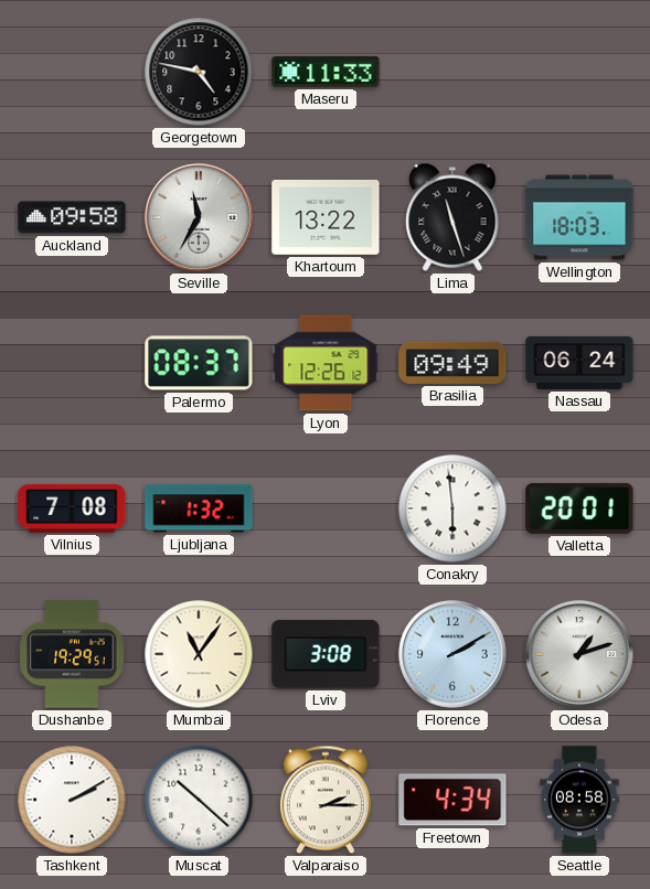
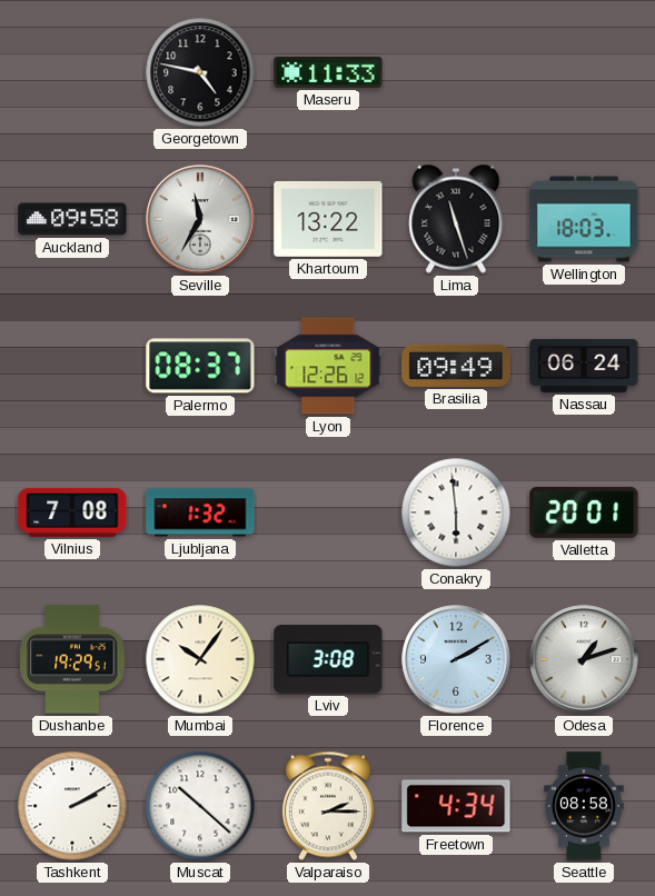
Mumbai: 11:06 -> 10:06
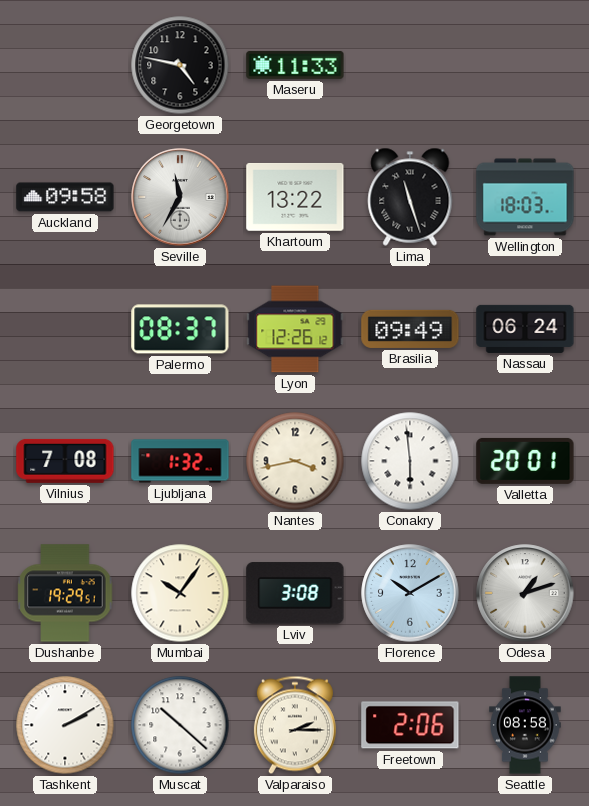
Nantes: none -> 3:43
Florence: 2:10 -> 10:10
Freetown: 4:34 -> 2:06
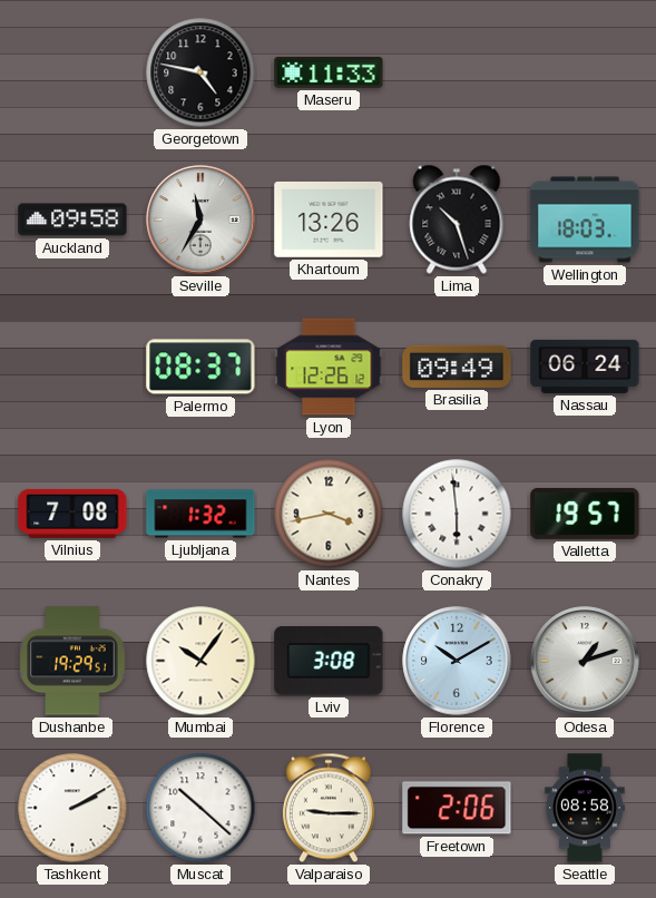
Khartoum: 13:22 -> 13:26
Lima: 11:27 -> 10:27
Valletta: 20:01 -> 19:57
Valparaiso: 2:15 -> 9:15
